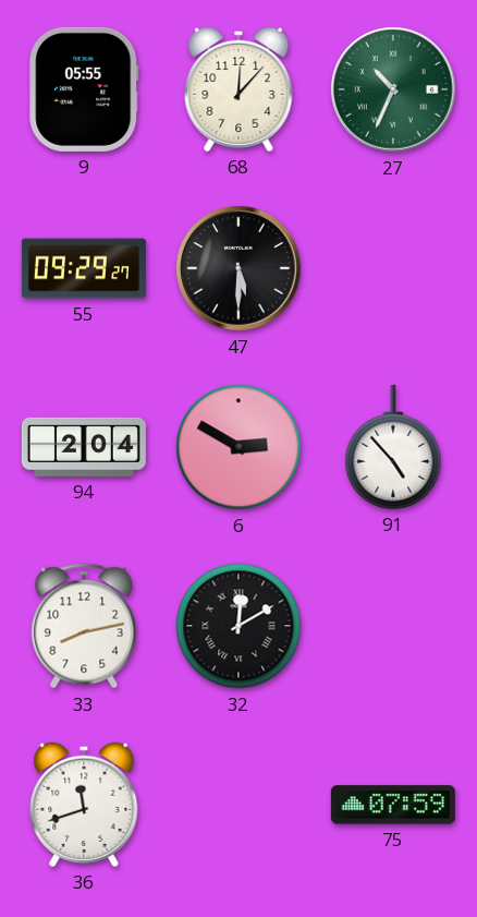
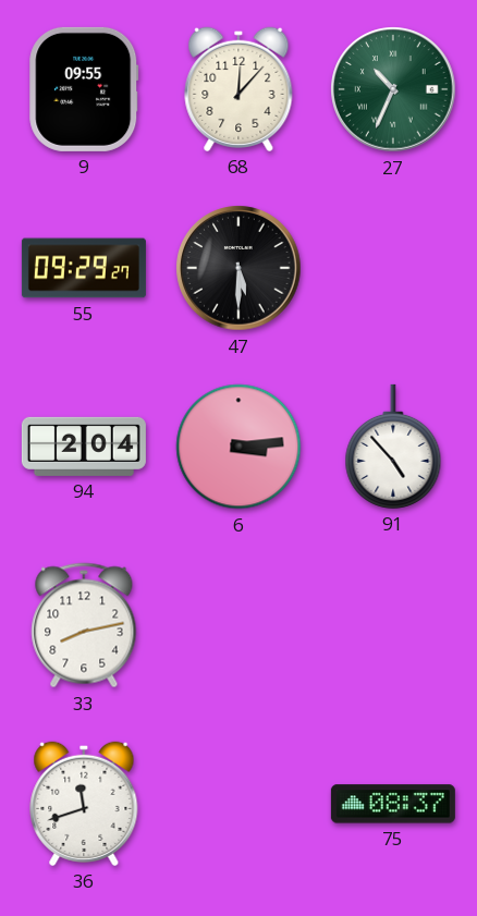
9: 05:55 -> 09:55
6: 2:50 -> 3:14
32: 12:10 -> none
75: 07:59 -> 08:37
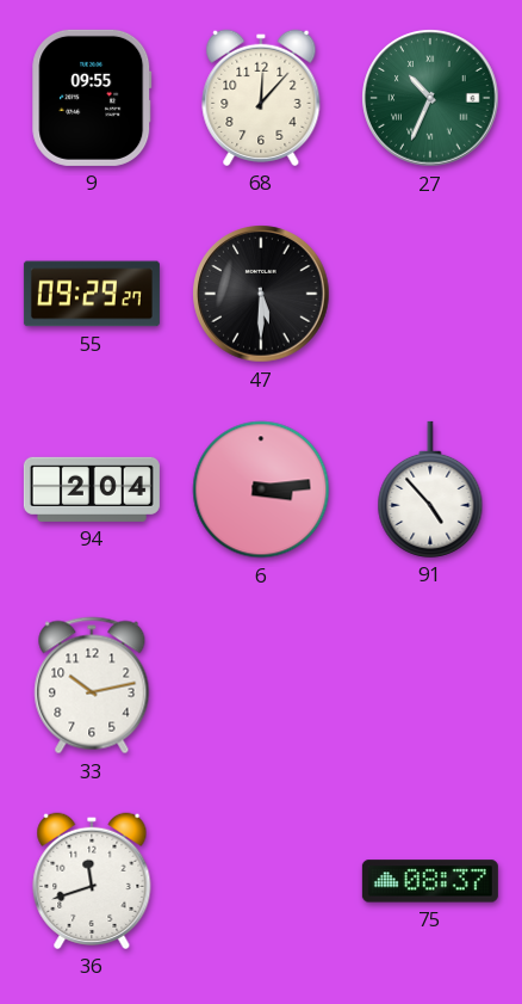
33: 8:13 -> 10:13
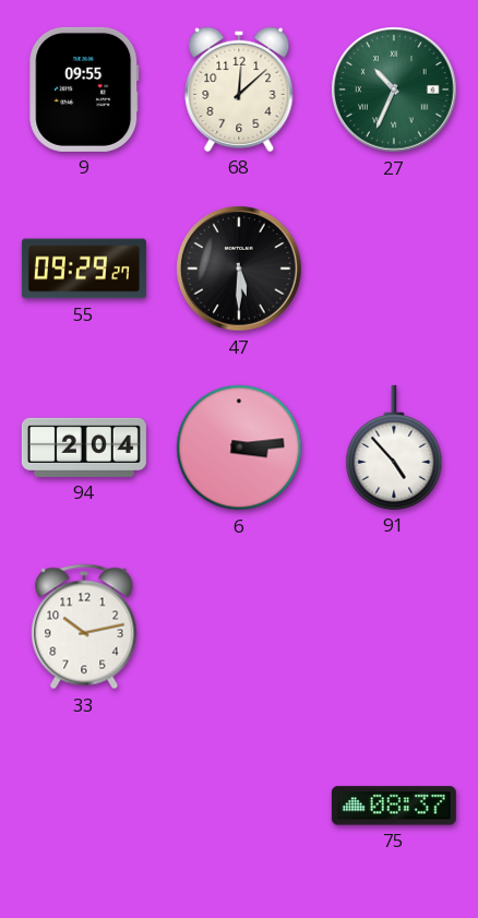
68: 12:07 -> 12:08
36: 11:42 -> none
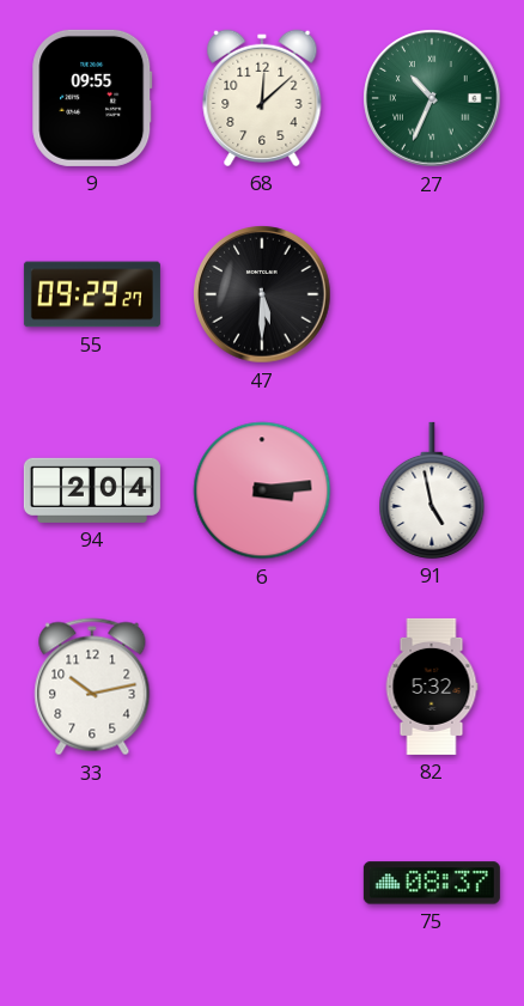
91: 4:53 -> 4:58
82: none -> 5:32
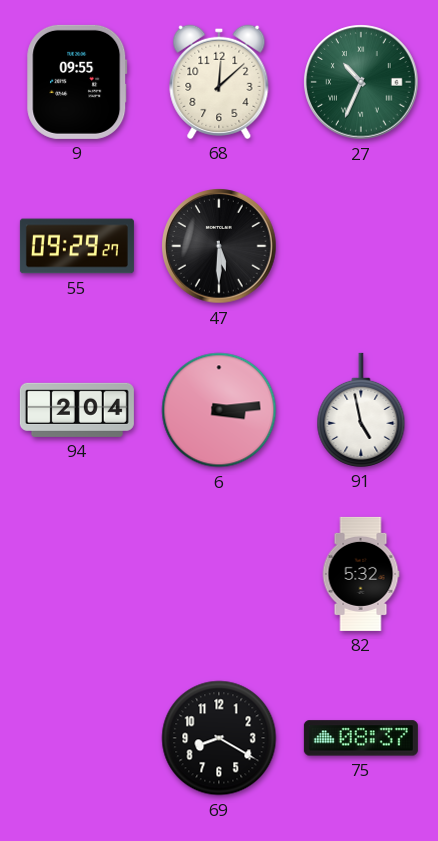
33: 10:13 -> none
69: none -> 8:20
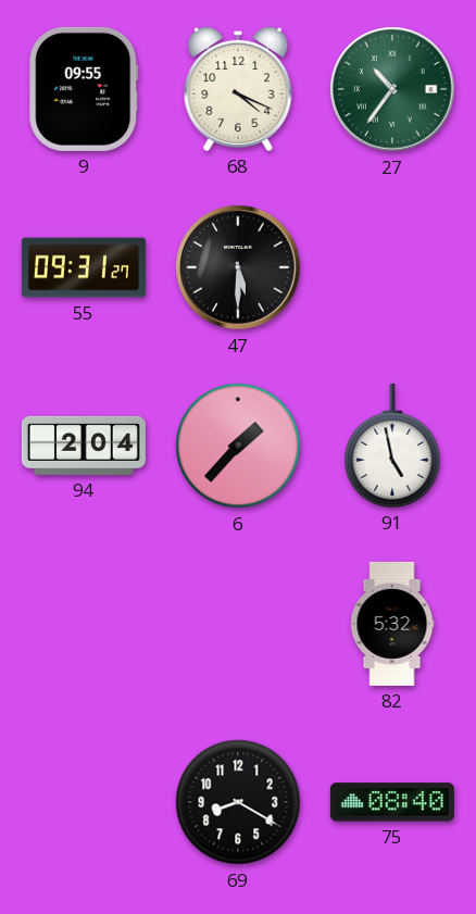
68: 12:08 -> 4:19
27: 10:34 -> 10:36
55: 09:29 -> 09:31
6: 3:14 -> 1:37
75: 08:37 -> 08:40
